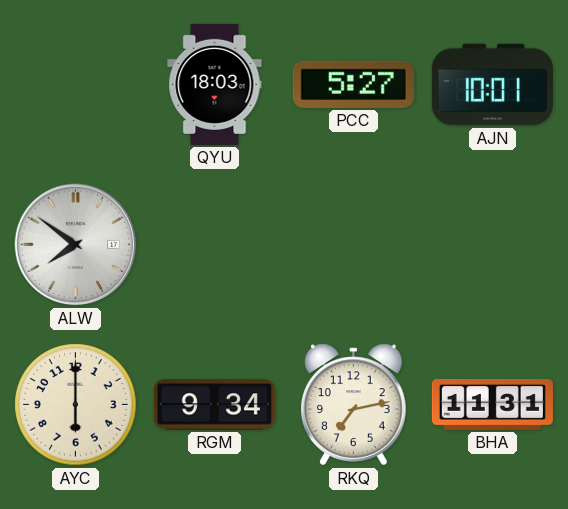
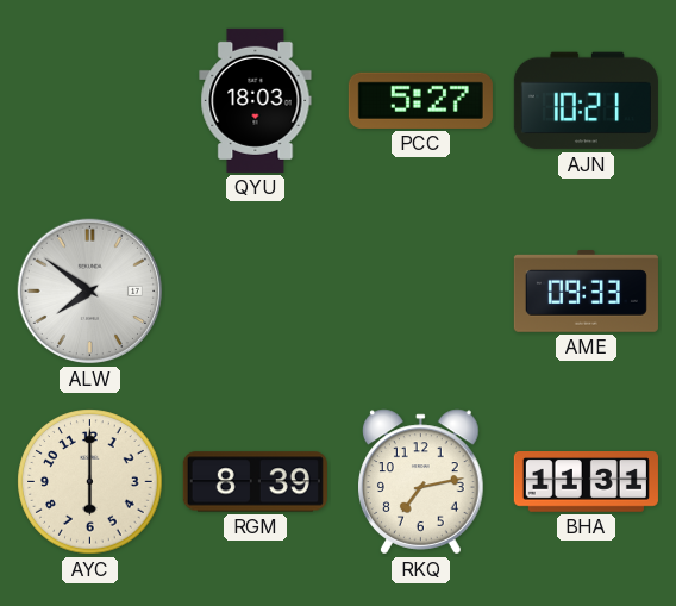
AJN: 10:01 -> 10:21
AME: none -> 09:33
RGM: 9:34 -> 8:39
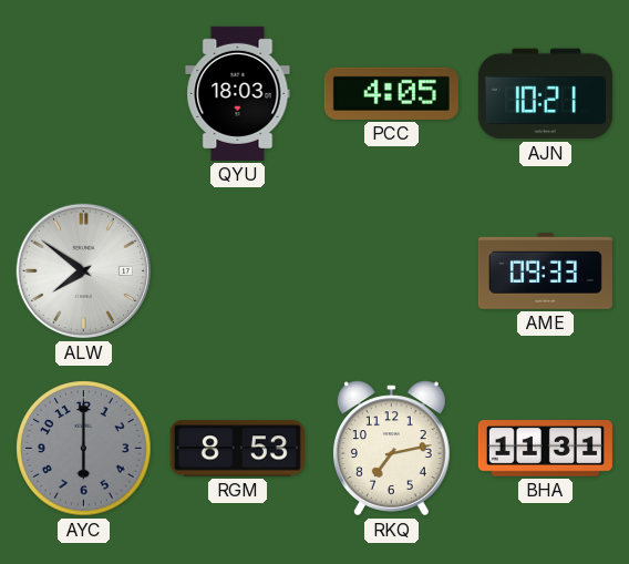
PCC: 5:27 -> 4:05
AYC dial: cream -> grey
RGM: 8:39 -> 8:53
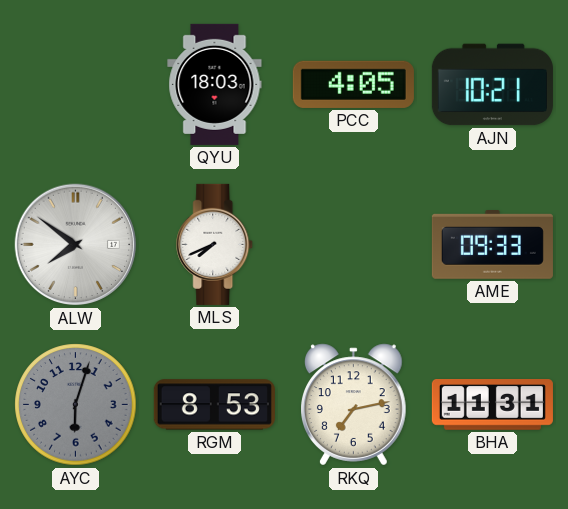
MLS: none -> 7:41
AYC: 6:00 -> 6:03
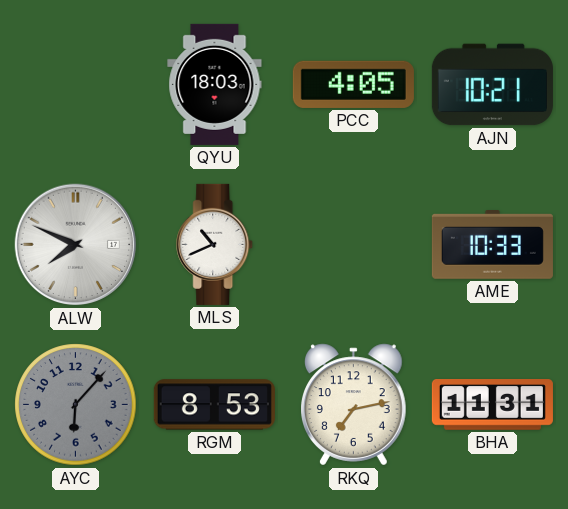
ALW: 7:51 -> 7:49
MLS: 7:41 -> 10:41
AME: 09:33 -> 10:33
AYC: 6:03 -> 6:07
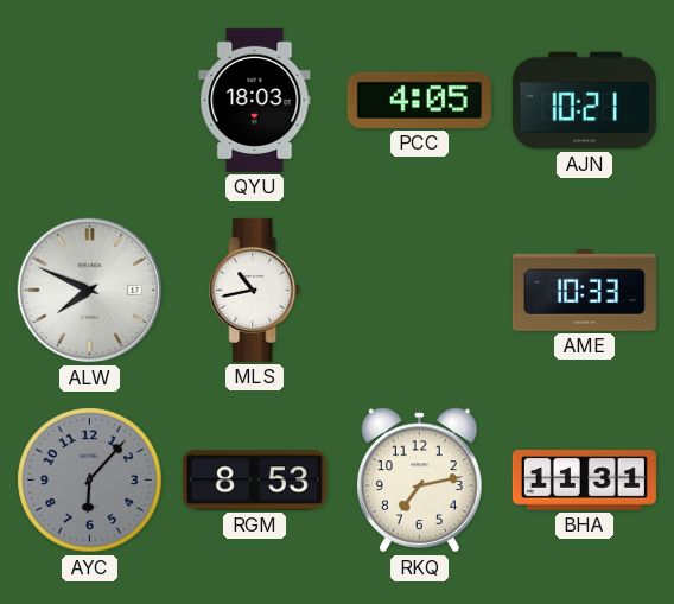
MLS: 10:41 -> 10:43
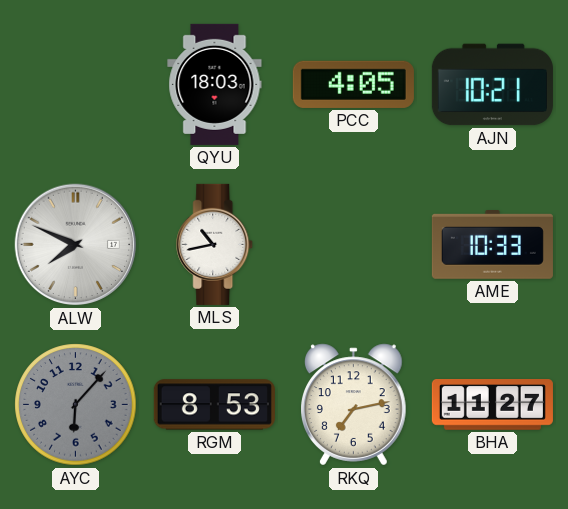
BHA: 11:31 -> 11:27
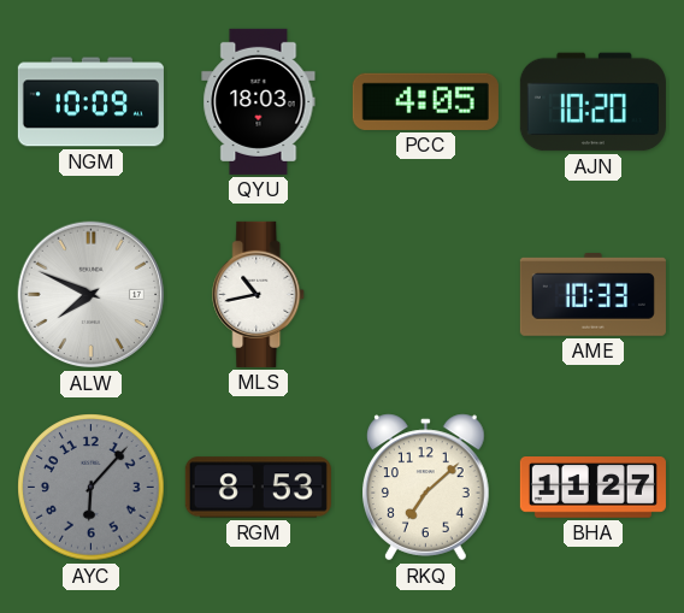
NGM: none -> 10:09
AJN: 10:21 -> 10:20
RKQ: 7:13 -> 7:08
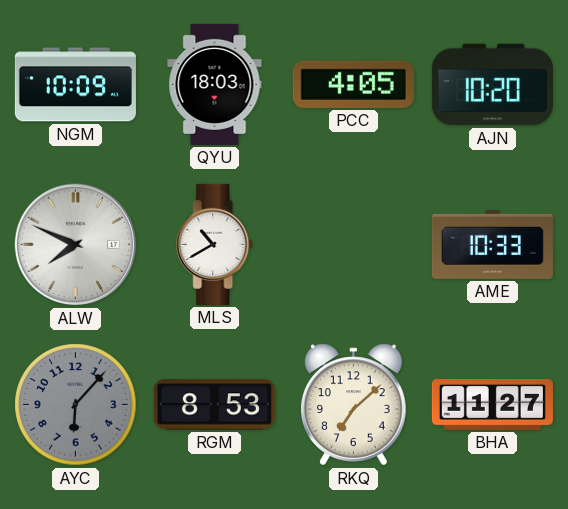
MLS: 10:43 -> 10:40
